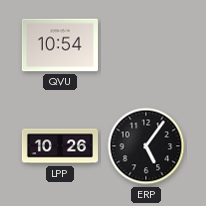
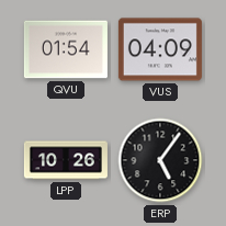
QVU: 10:54 -> 01:54
VUS: none -> 04:09
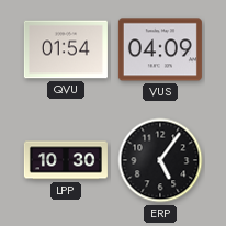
LPP: 10:26 -> 10:30
